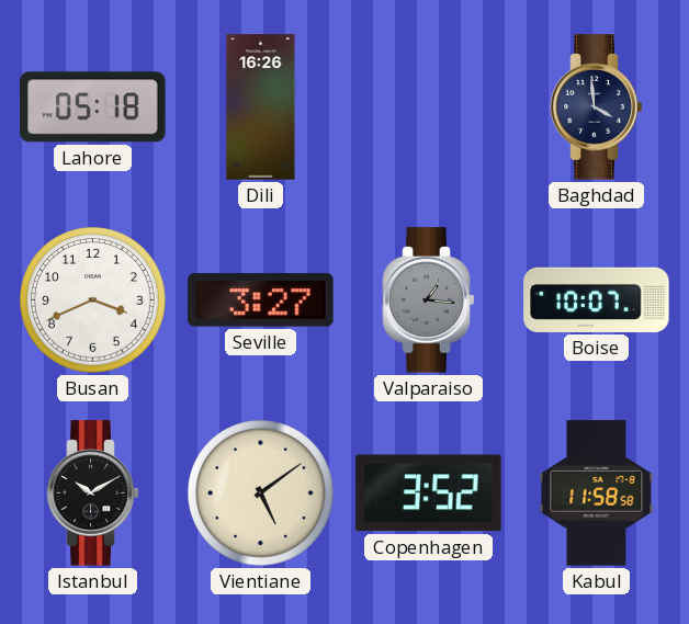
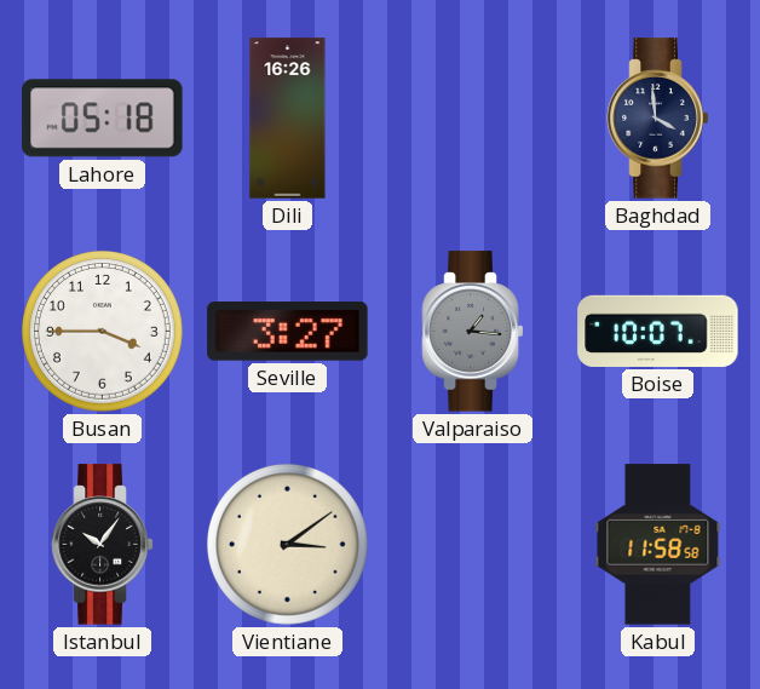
Busan: 3:41 -> 3:45
Istanbul: 10:10 -> 10:06
Vientiane: 5:09 -> 3:09
Copenhagen: 3:52 -> none
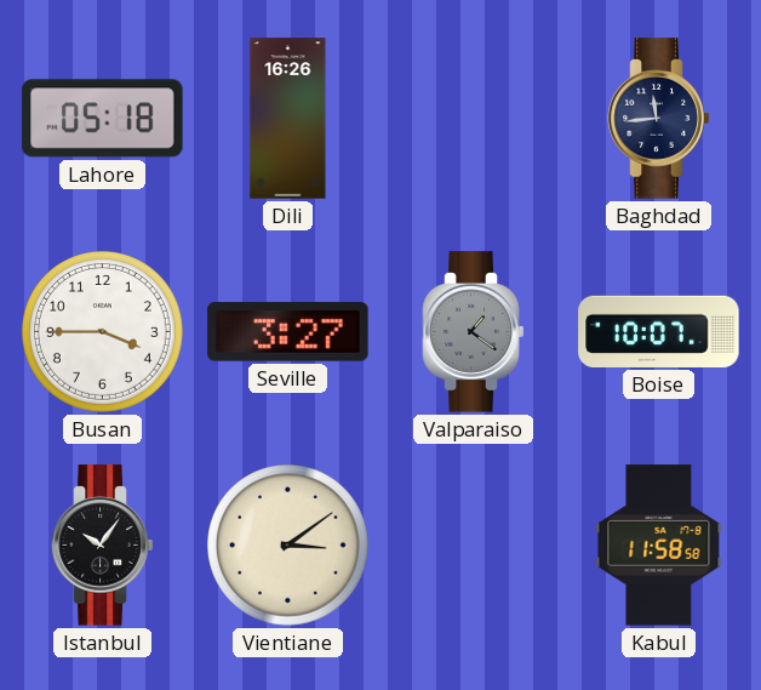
Baghdad: 3:59 -> 11:44
Valparaiso: 1:16 -> 1:21
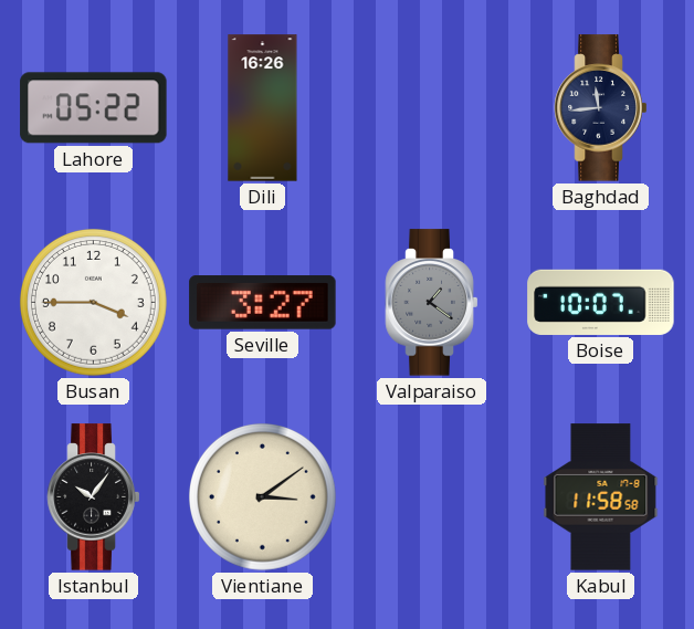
Lahore: 05:18 -> 05:22
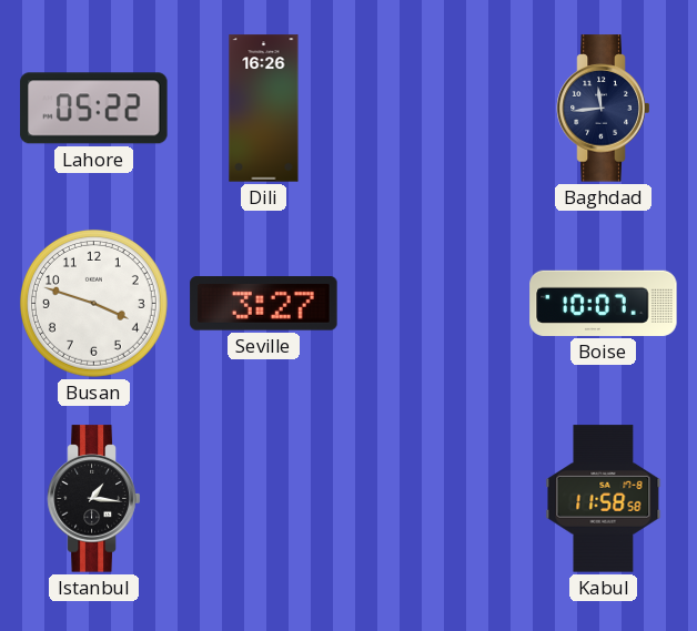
Busan: 3:45 -> 3:48
Valparaiso: 1:21 -> none
Istanbul: 10:06 -> 1:16
Vientiane: 3:09 -> none
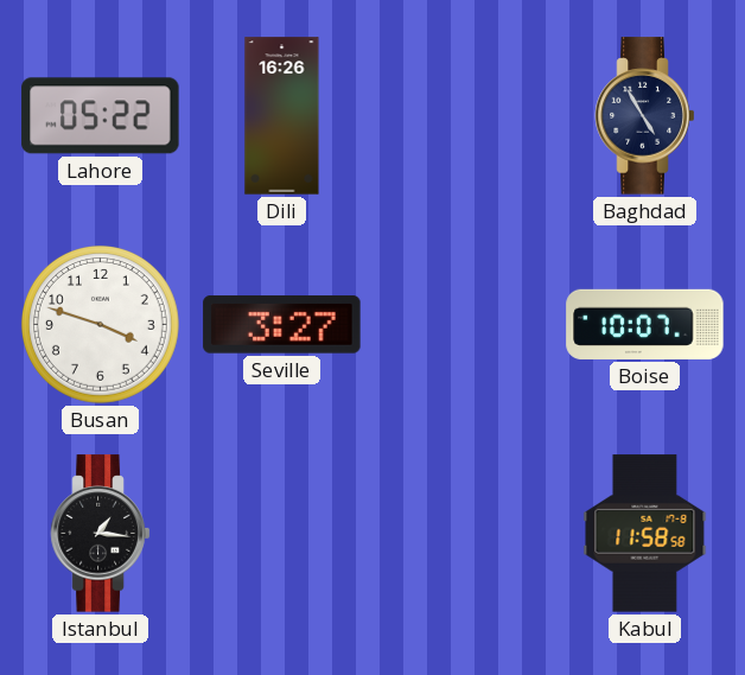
Baghdad: 11:44 -> 4:55
